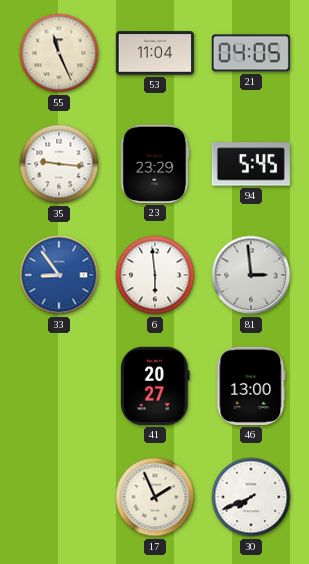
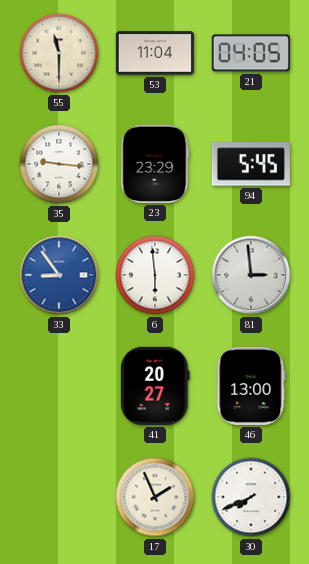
55: 11:26 -> 11:30
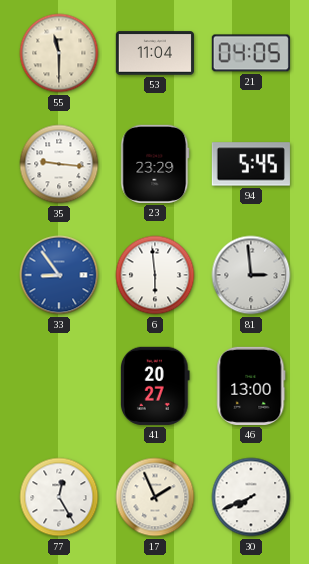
77: none -> 12:25
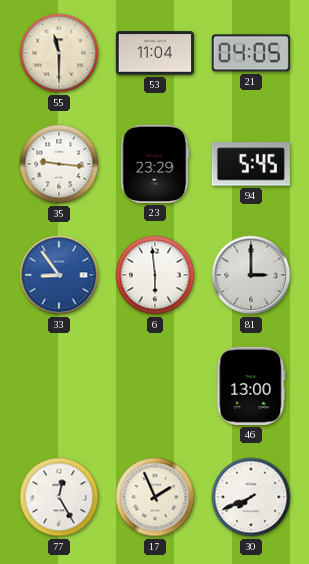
81: 2:59 -> 3:00
41: 20:27 -> none
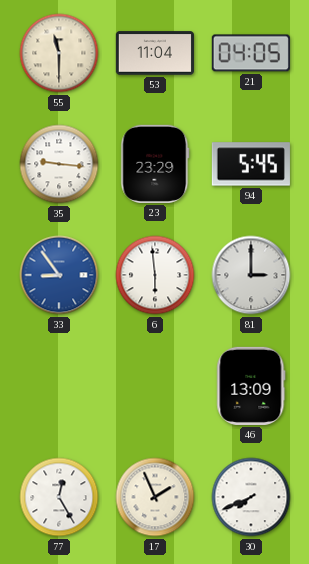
46: 13:00 -> 13:09
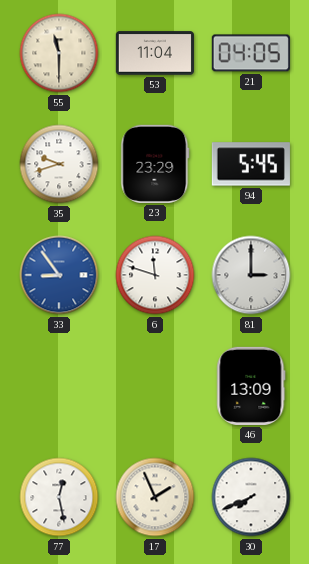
35: 9:16 -> 9:42
6: 5:59 -> 11:48
77: 12:25 -> 12:28
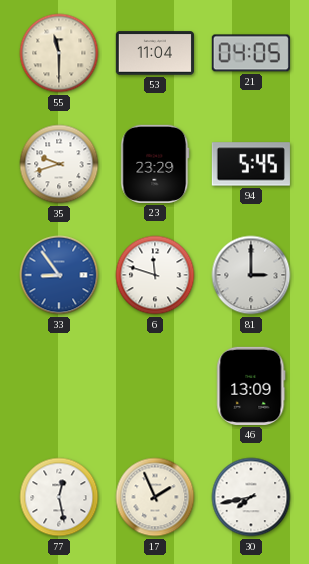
30: 7:41 -> 7:43
